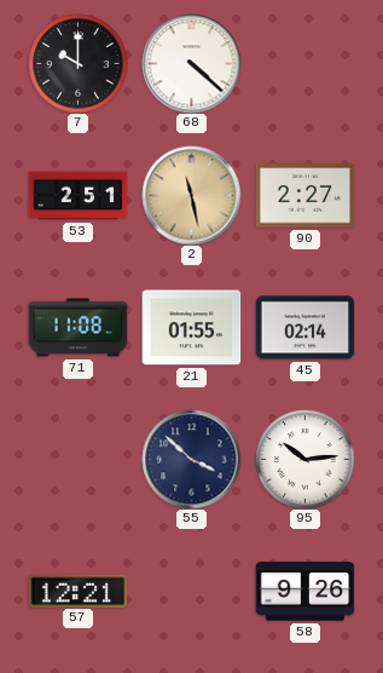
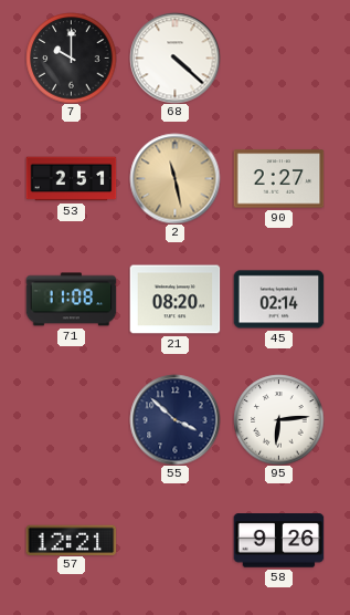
21: 01:55 -> 08:20
95: 10:14 -> 6:14
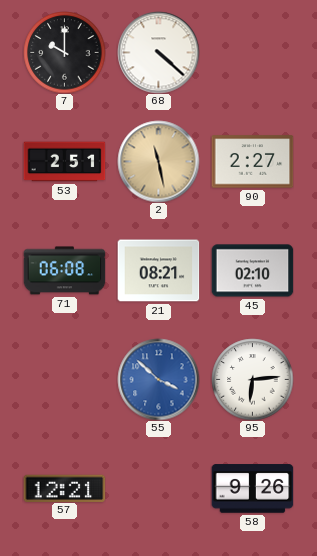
71: 11:08 -> 06:08
21: 08:20 -> 08:21
45: 02:14 -> 02:10
55 dial: navy -> blue
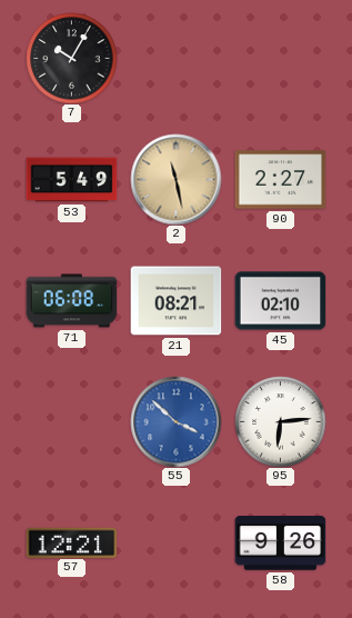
7: 10:00 -> 10:05
68: 4:22 -> none
53: 2:51 -> 5:49
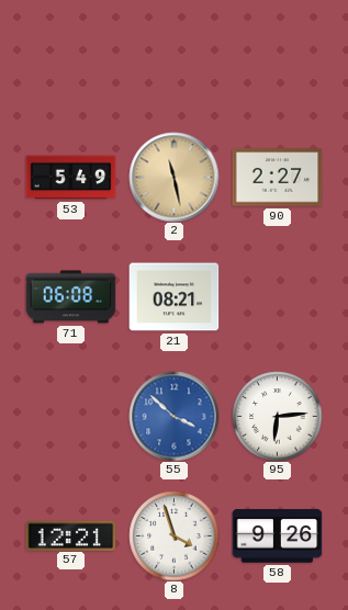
7: 10:05 -> none
45: 02:10 -> none
8: none -> 3:57
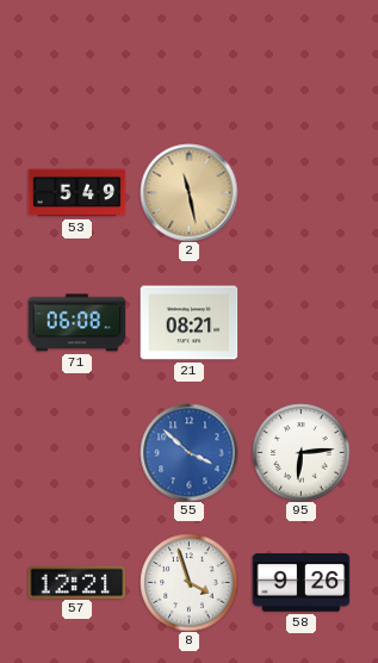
90: 2:27 -> none
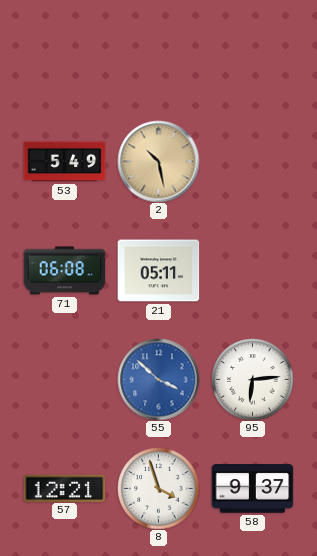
2: 11:28 -> 10:28
21: 08:21 -> 05:11
58: 9:26 -> 9:37
